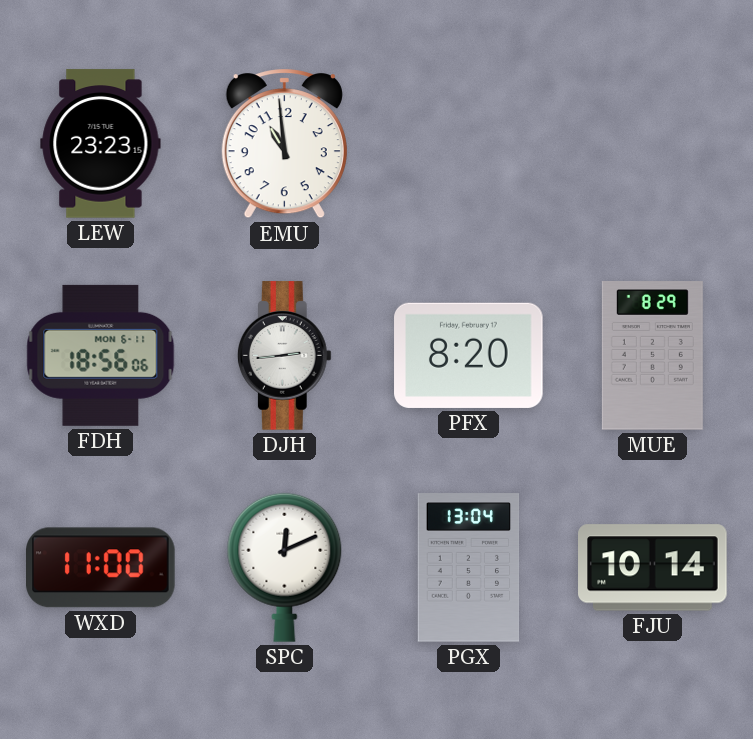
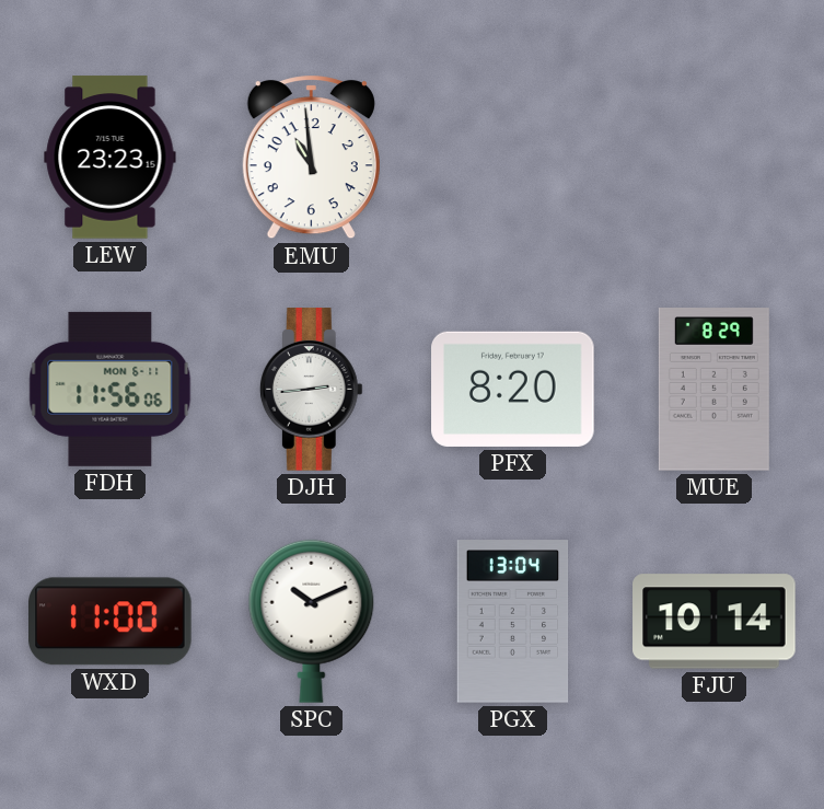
FDH: 18:56 -> 11:56
SPC: 12:11 -> 10:11
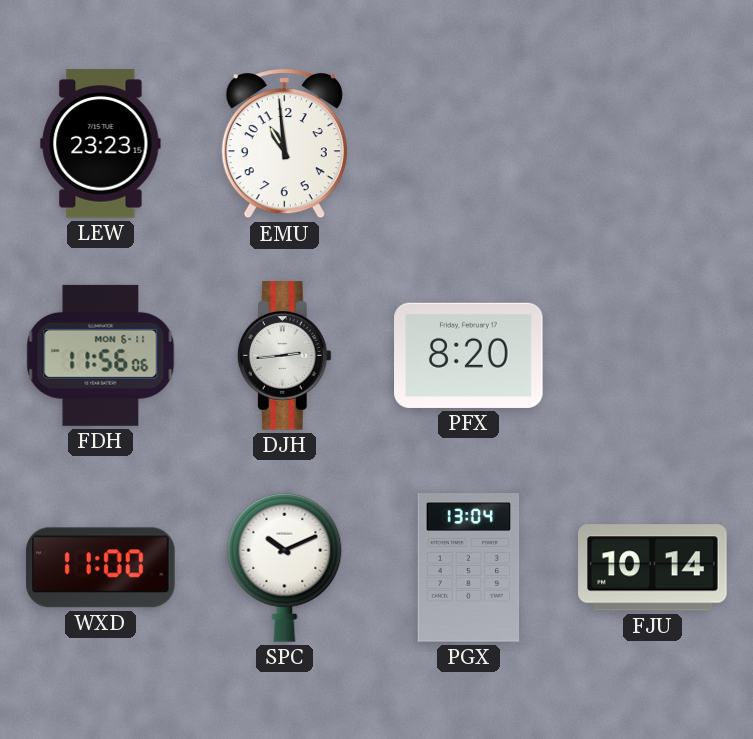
MUE: 8:29 -> none
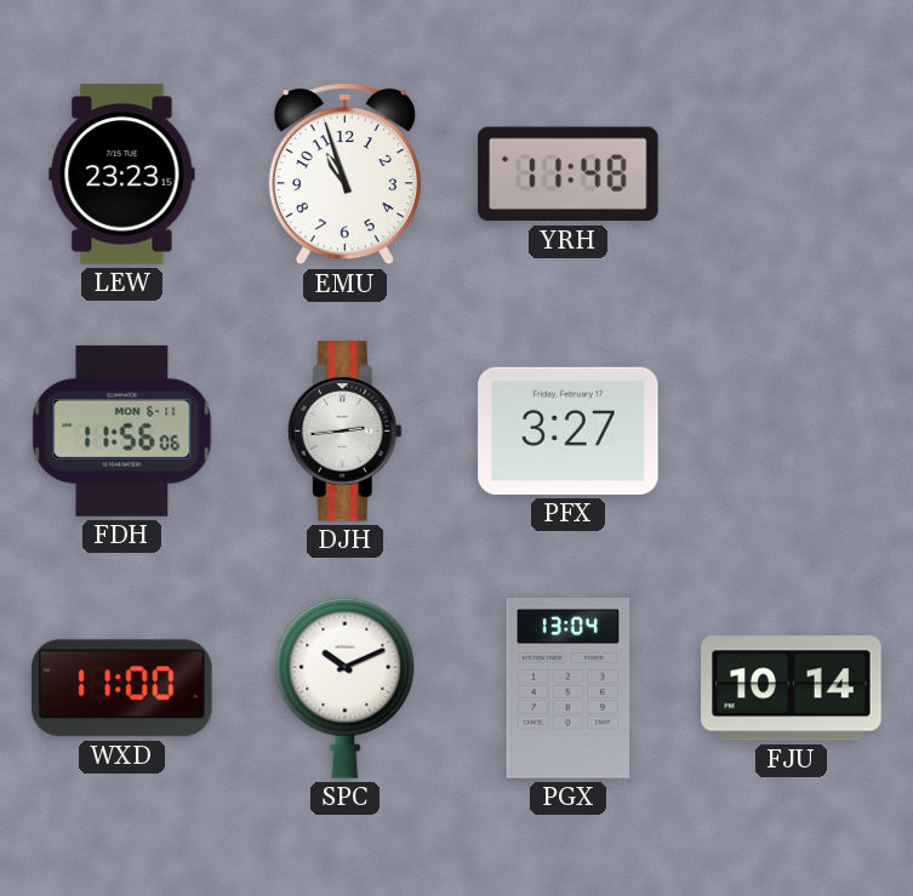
EMU: 10:59 -> 10:57
YRH: none -> 11:48
PFX: 8:20 -> 3:27
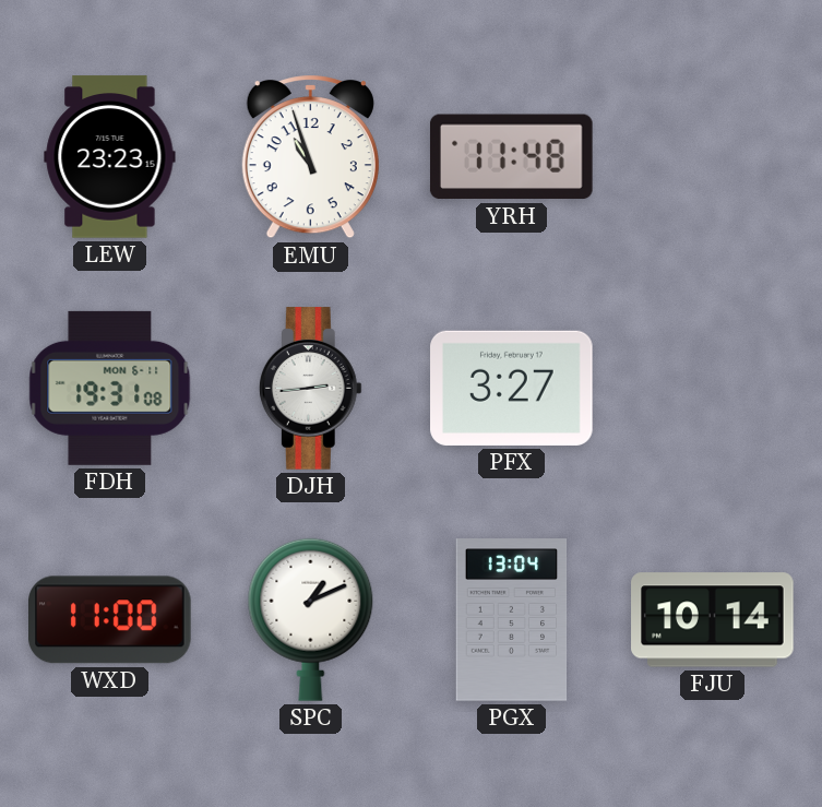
FDH: 11:56 -> 19:31
SPC: 10:11 -> 1:11
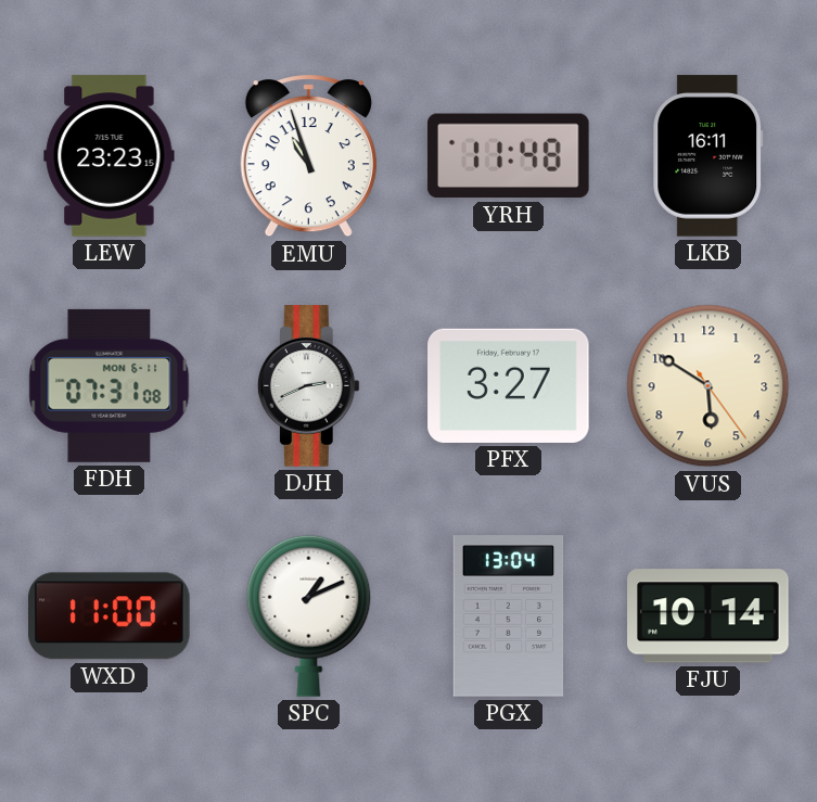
LKB: none -> 16:11
FDH: 19:31 -> 07:31
DJH: 2:44 -> 2:41
VUS: none -> 5:50
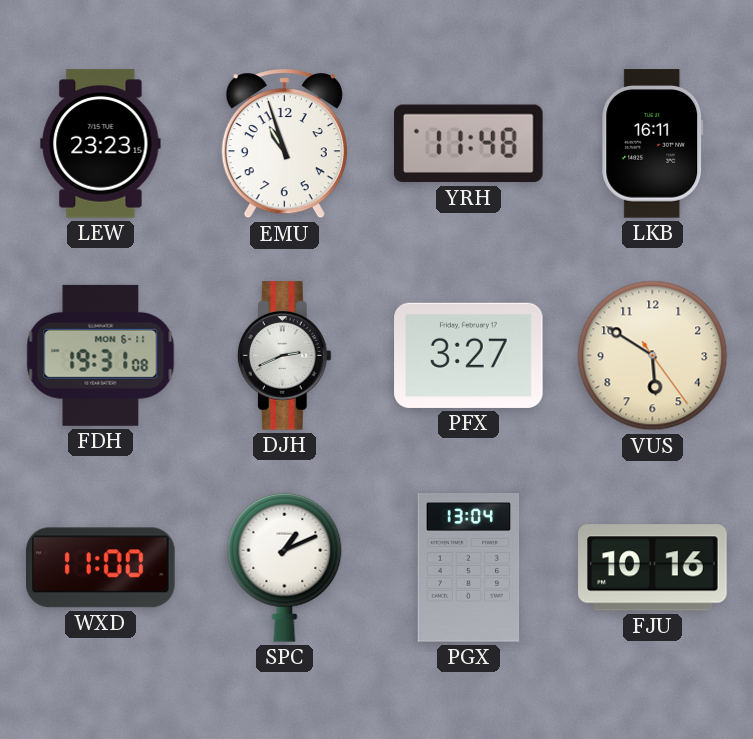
FDH: 07:31 -> 19:31
FJU: 10:14 -> 10:16
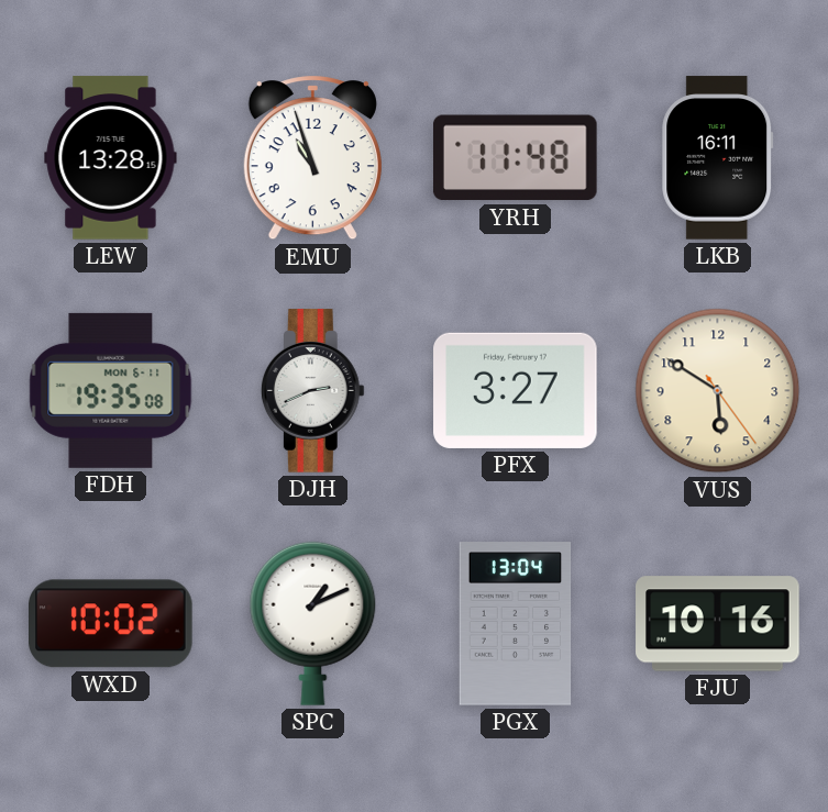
LEW: 23:23 -> 13:28
FDH: 19:31 -> 19:35
WXD: 11:00 -> 10:02
